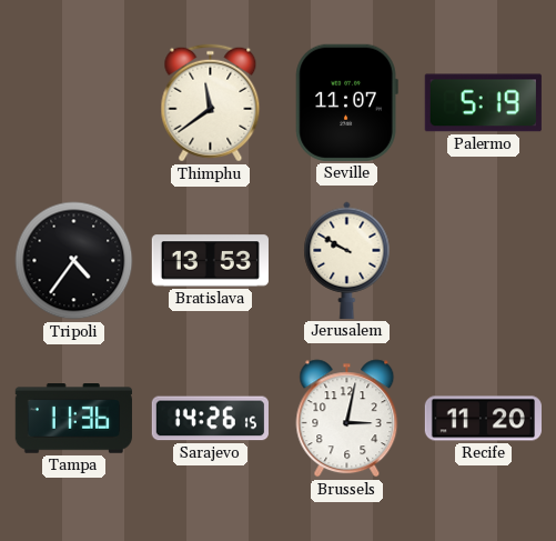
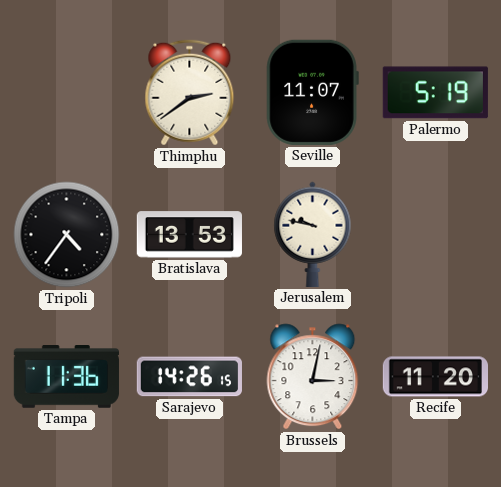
Thimphu: 11:39 -> 2:39
Jerusalem: 9:50 -> 9:47
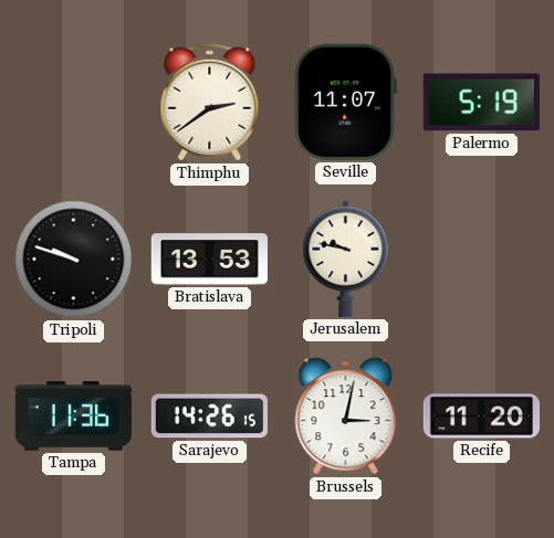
Tripoli: 4:36 -> 9:48
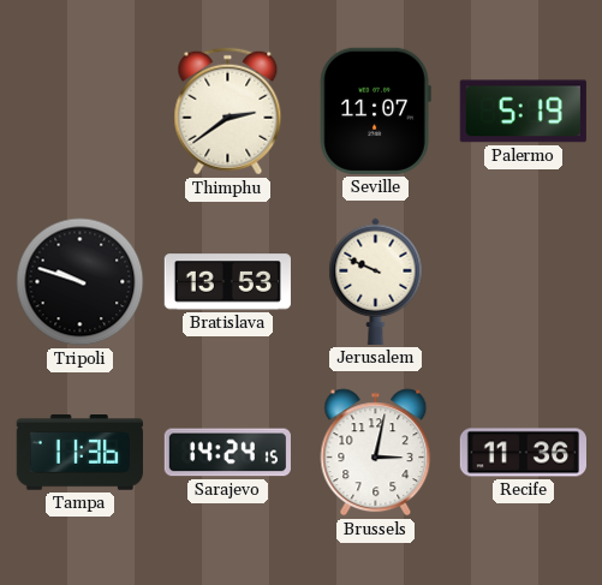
Jerusalem: 9:47 -> 9:49
Sarajevo: 14:26 -> 14:24
Recife: 11:20 -> 11:36
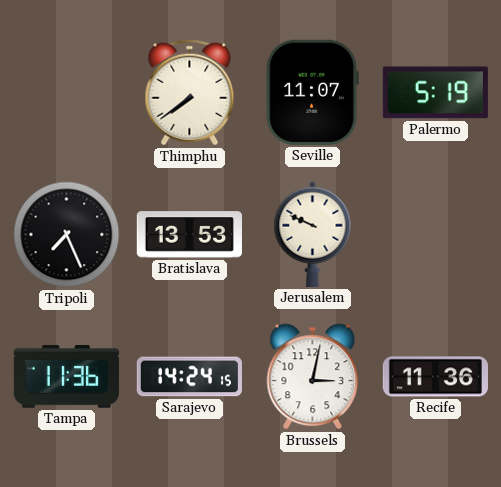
Thimphu: 2:39 -> 7:39
Tripoli: 9:48 -> 7:26
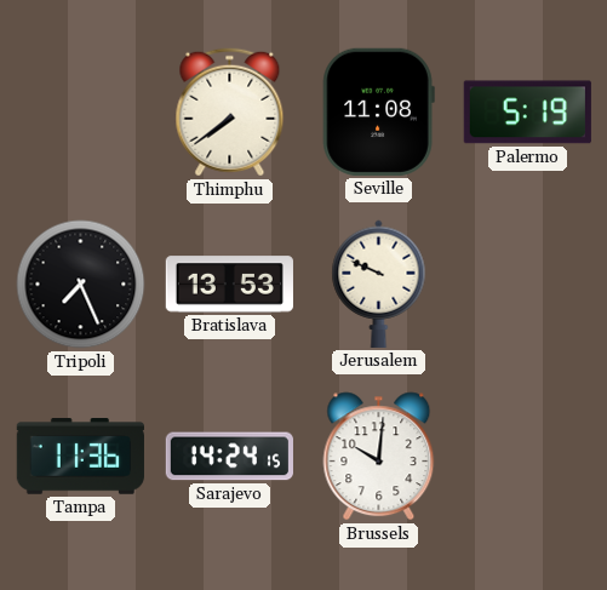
Seville: 11:07 -> 11:08
Brussels: 3:02 -> 10:01
Recife: 11:36 -> none
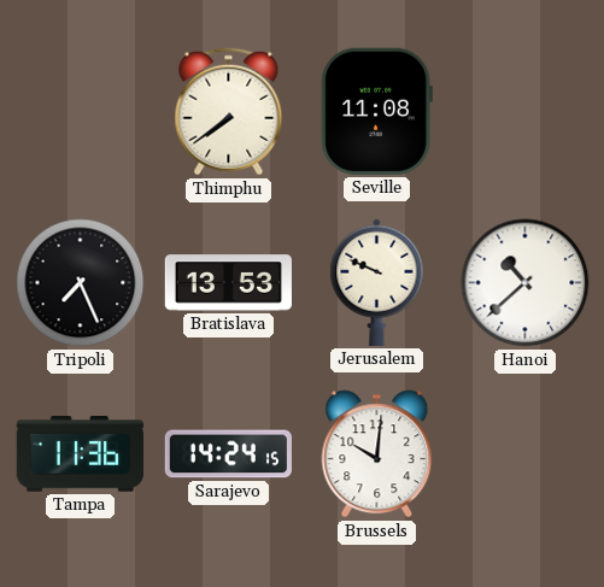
Palermo: 5:19 -> none
Hanoi: none -> 10:38
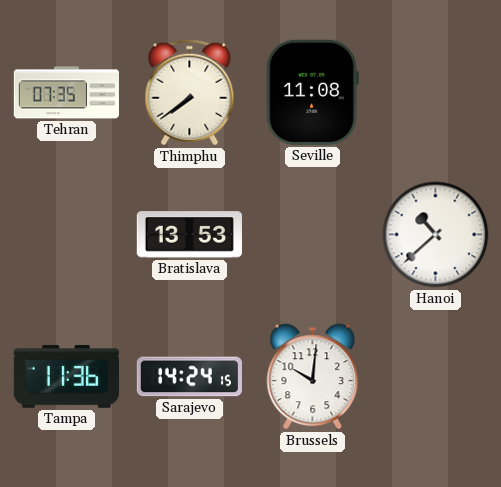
Tehran: none -> 07:35
Tripoli: 7:26 -> none
Jerusalem: 9:49 -> none
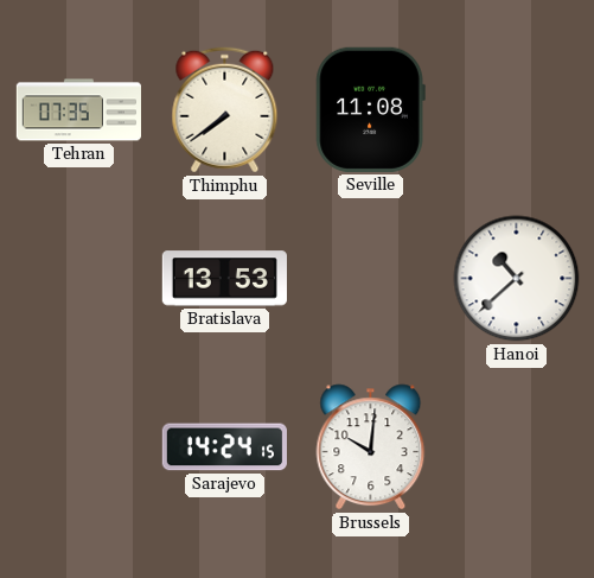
Tampa: 11:36 -> none
